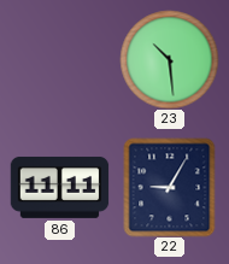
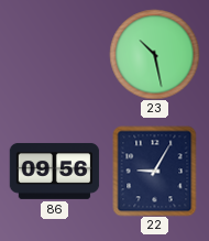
23: 10:29 -> 10:28
86: 11:11 -> 09:56
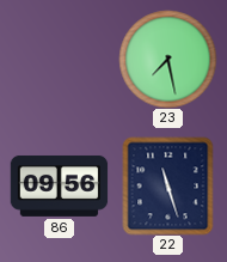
23: 10:28 -> 7:28
22: 9:05 -> 11:27
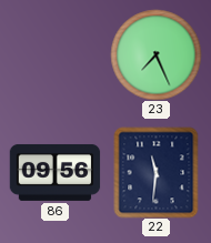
23: 7:28 -> 7:26
22: 11:27 -> 11:31
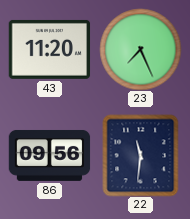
43: none -> 11:20
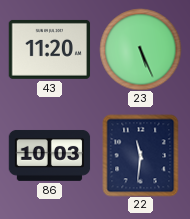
23: 7:26 -> 5:26
86: 09:56 -> 10:03
